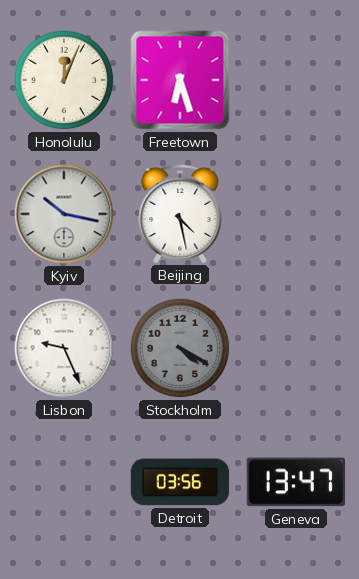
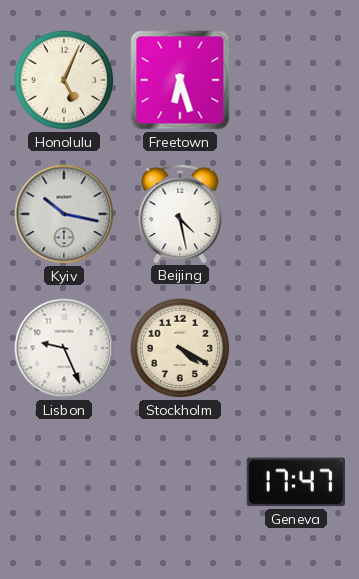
Honolulu: 12:04 -> 5:04
Stockholm dial: grey -> cream
Detroit: 03:56 -> none
Geneva: 13:47 -> 17:47
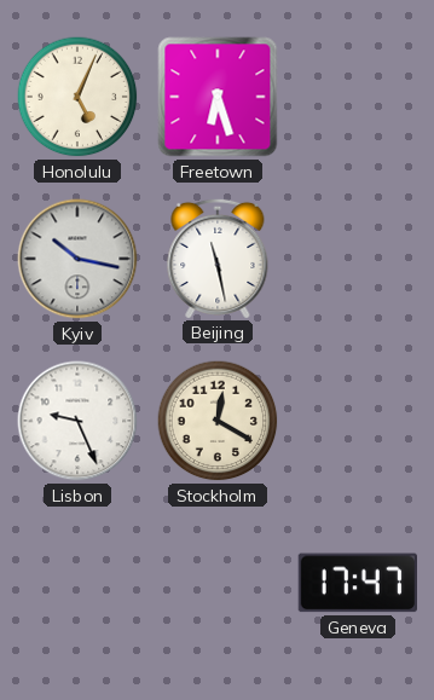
Beijing: 4:28 -> 11:28
Stockholm: 4:20 -> 12:20
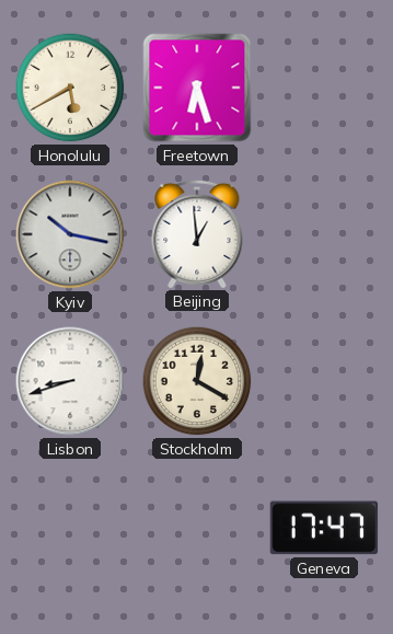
Honolulu: 5:04 -> 5:40
Beijing: 11:28 -> 12:59
Lisbon: 9:26 -> 8:42
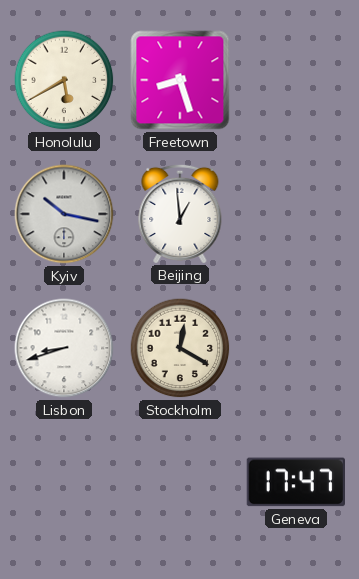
Freetown: 6:27 -> 8:27
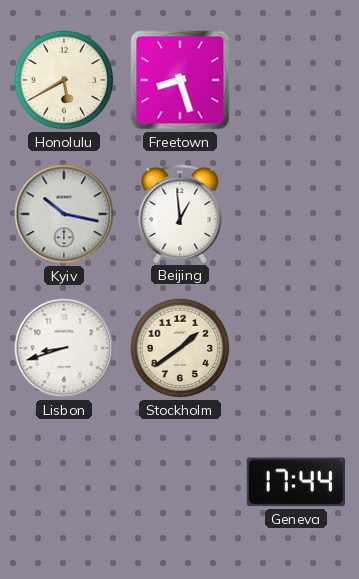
Stockholm: 12:20 -> 1:39
Geneva: 17:47 -> 17:44
